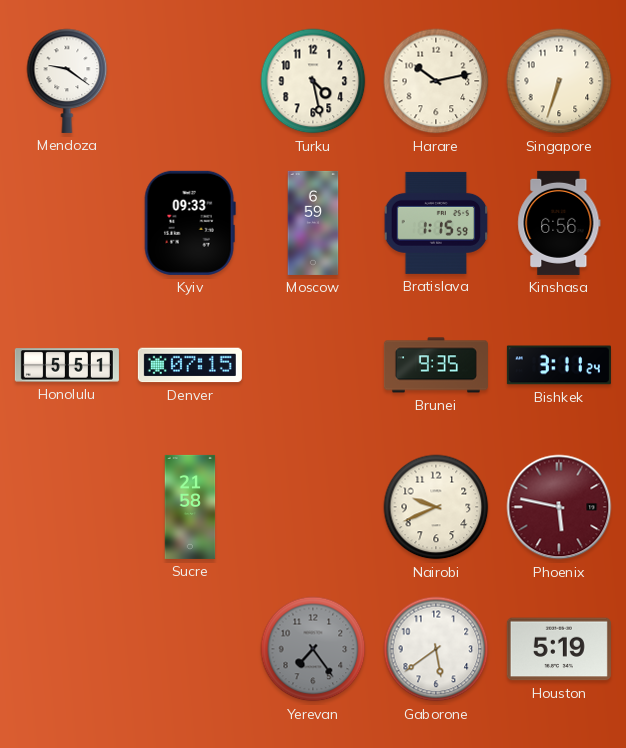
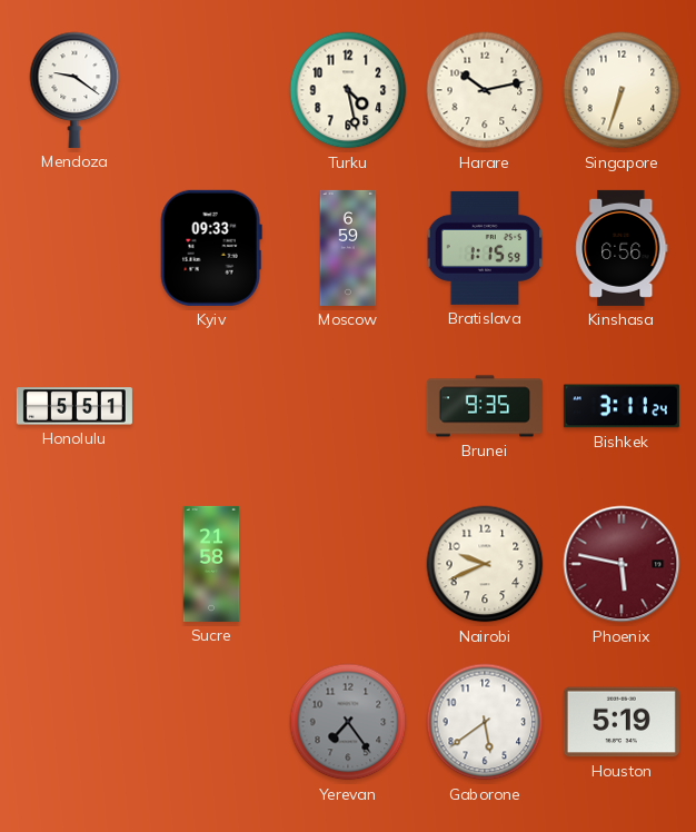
Denver: 07:15 -> none
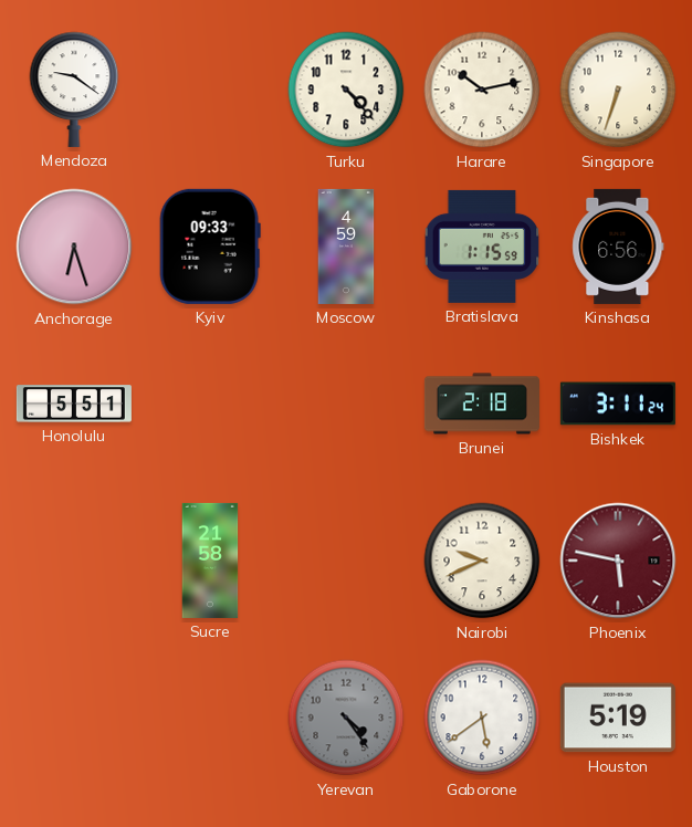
Turku: 4:28 -> 4:23
Anchorage: none -> 6:27
Moscow: 6:59 -> 4:59
Brunei: 9:35 -> 2:18
Yerevan: 7:24 -> 4:24
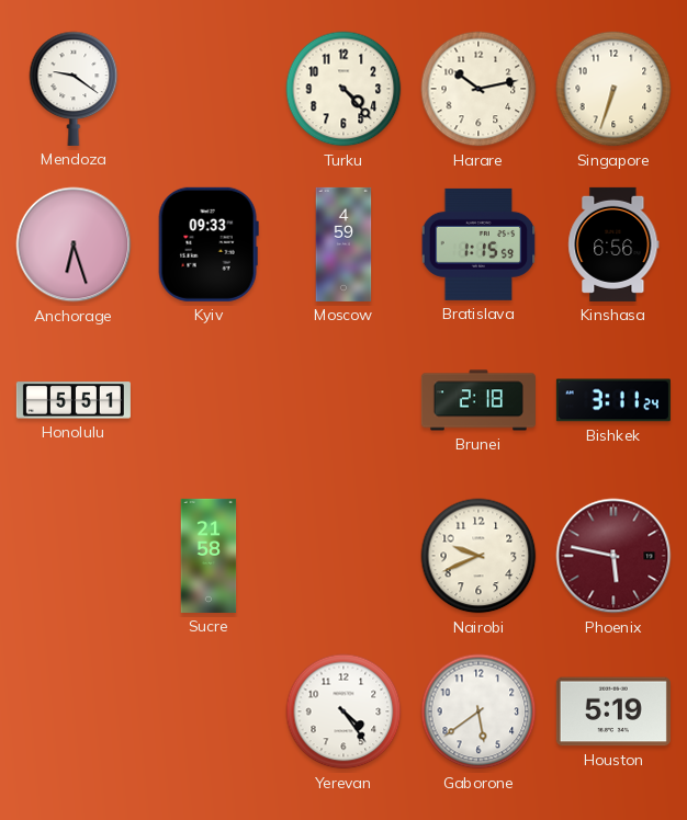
Yerevan dial: grey -> white
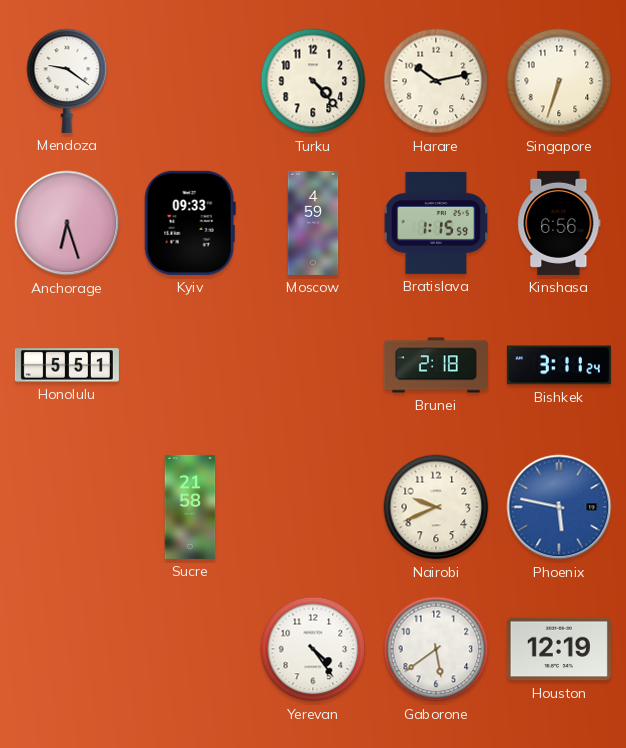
Phoenix dial: burgundy -> blue
Houston: 5:19 -> 12:19
